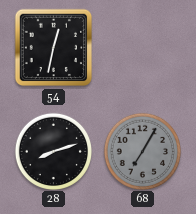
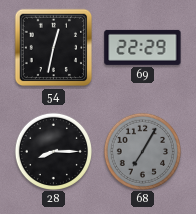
69: none -> 22:29
28: 8:12 -> 8:15
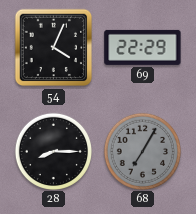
54: 12:32 -> 4:04
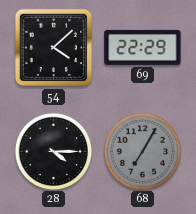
54: 4:04 -> 4:08
28: 8:15 -> 4:15
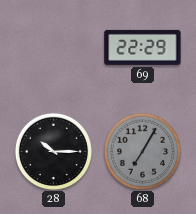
54: 4:08 -> none
28: 4:15 -> 10:15
